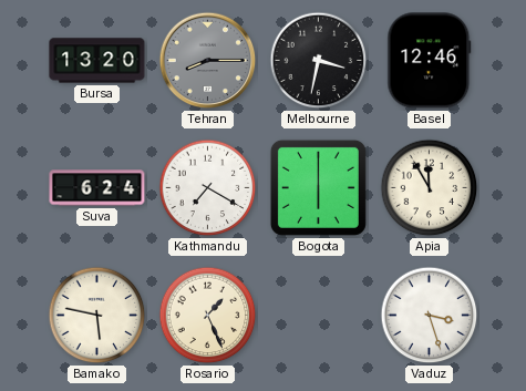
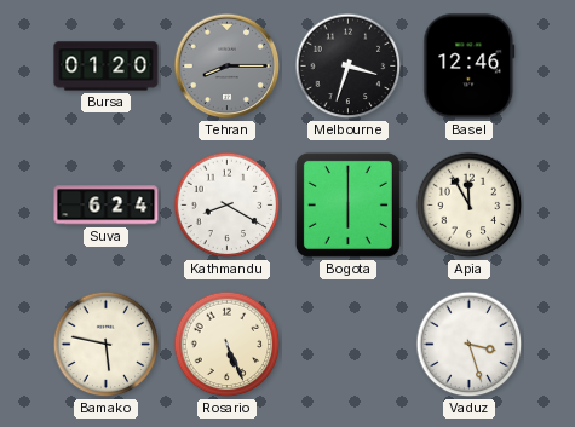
Bursa: 13:20 -> 01:20
Melbourne: 3:32 -> 3:33
Kathmandu: 7:20 -> 8:20
Rosario: 1:26 -> 5:26
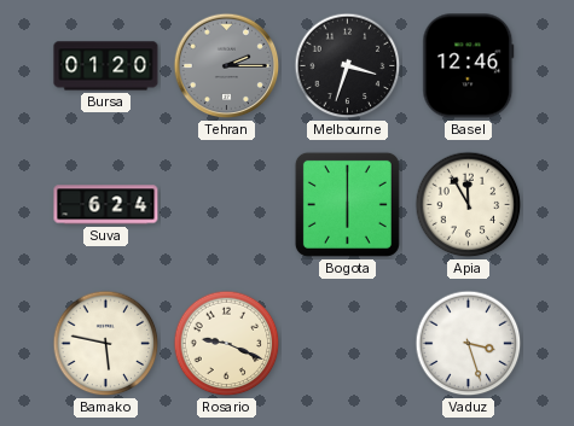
Tehran: 8:15 -> 2:15
Kathmandu: 8:20 -> none
Rosario: 5:26 -> 9:19
